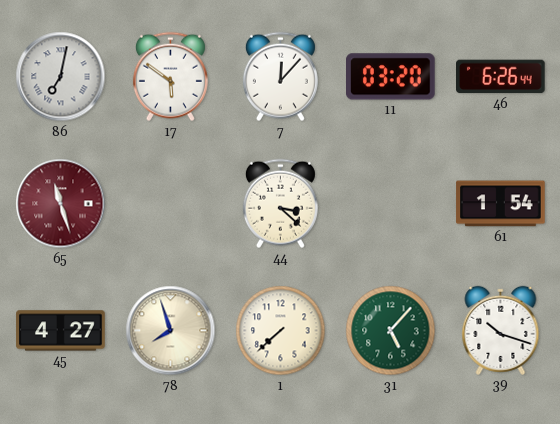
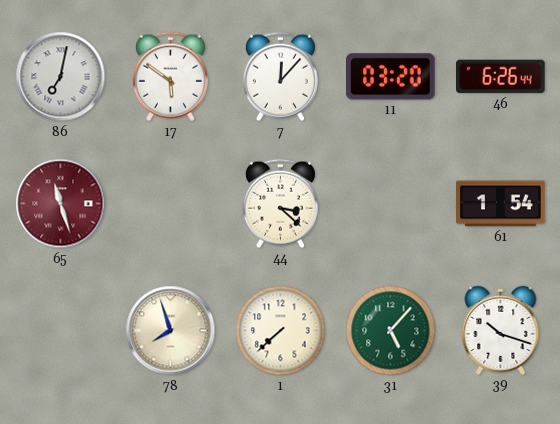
45: 4:27 -> none
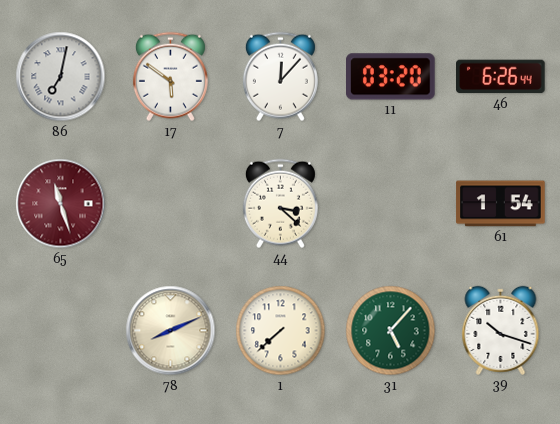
78: 7:57 -> 8:11
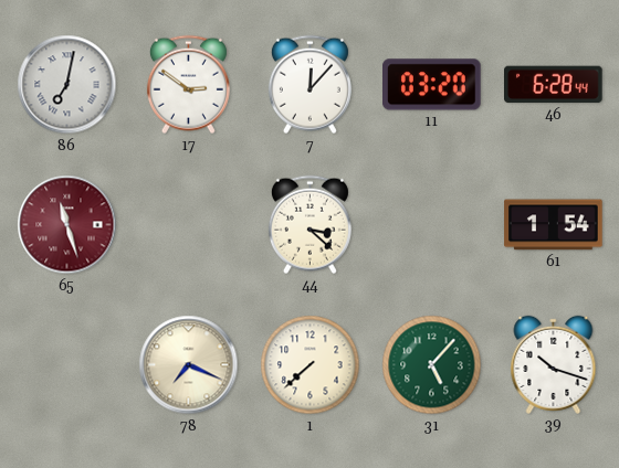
17: 5:51 -> 2:51
46: 6:26 -> 6:28
78: 8:11 -> 7:19
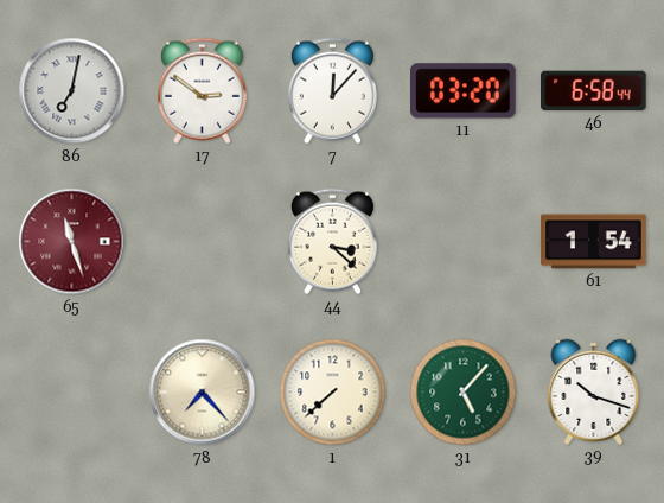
46: 6:28 -> 6:58
78: 7:19 -> 7:23
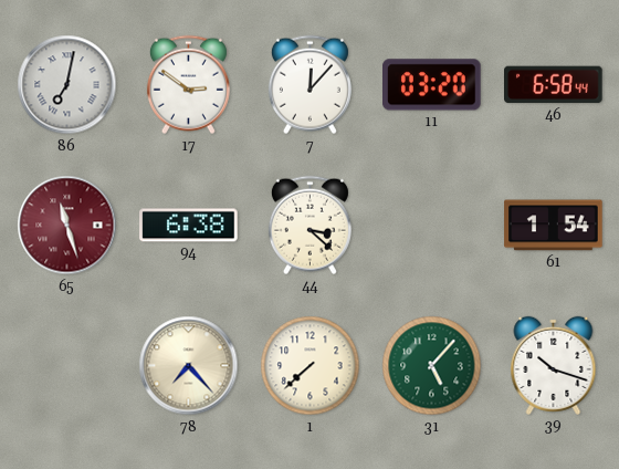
94: none -> 6:38
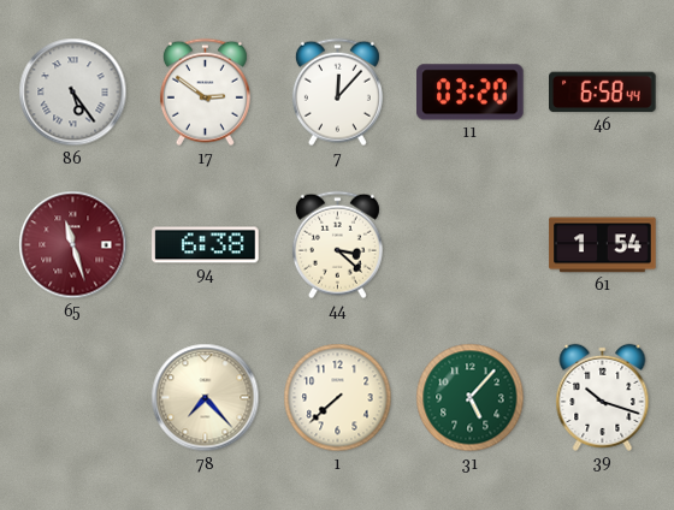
86: 7:02 -> 5:24
